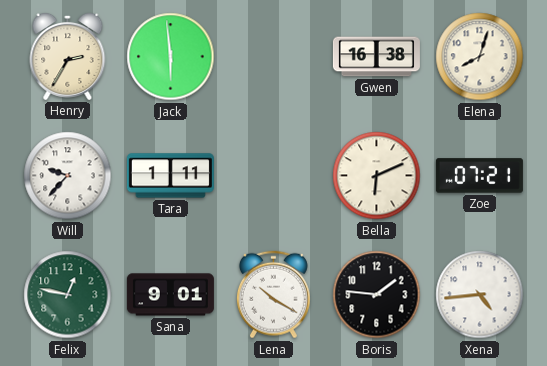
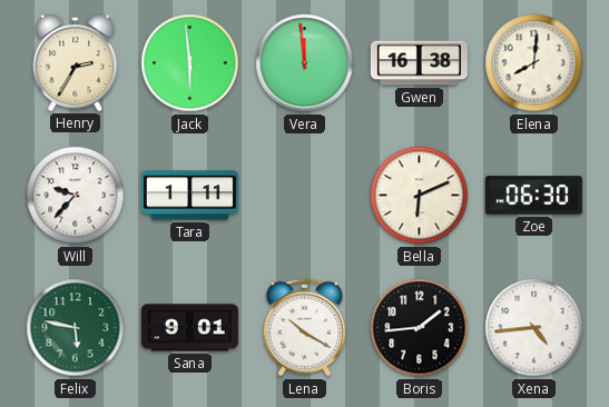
Vera: none -> 11:59
Elena: 8:03 -> 8:01
Zoe: 07:21 -> 06:30
Felix: 12:47 -> 5:47
Boris: 1:46 -> 1:44
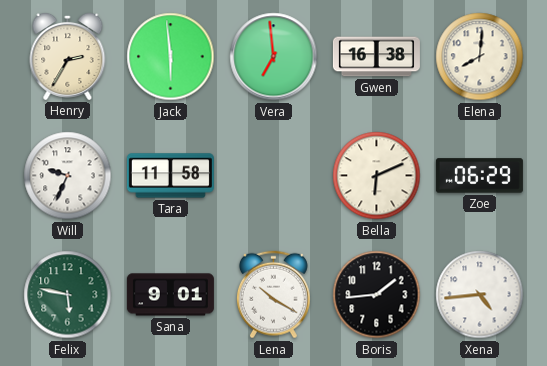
Vera: 11:59 -> 6:59
Will: 9:37 -> 9:34
Tara: 1:11 -> 11:58
Zoe: 06:30 -> 06:29
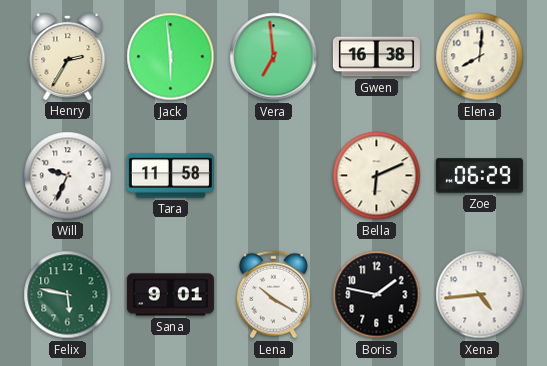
Boris: 1:44 -> 1:47
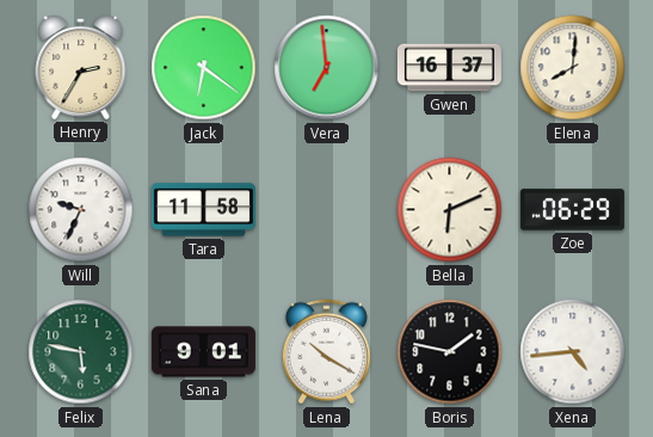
Jack: 5:59 -> 6:21
Gwen: 16:38 -> 16:37
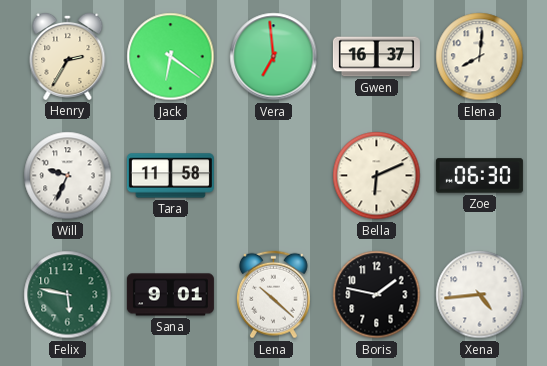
Zoe: 06:29 -> 06:30
Lena: 10:20 -> 10:22
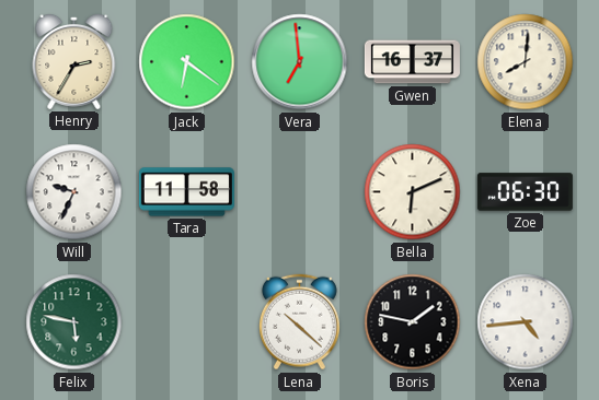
Sana: 9:01 -> none
